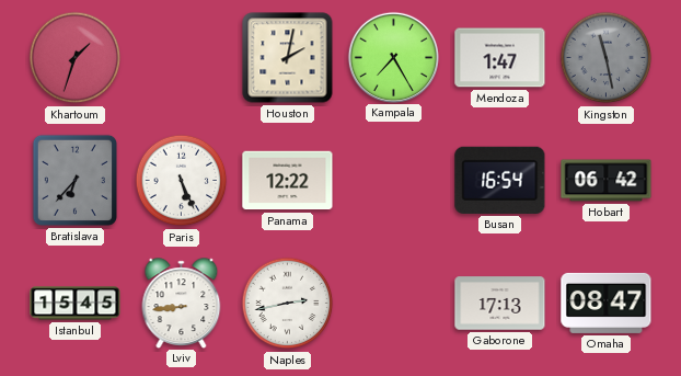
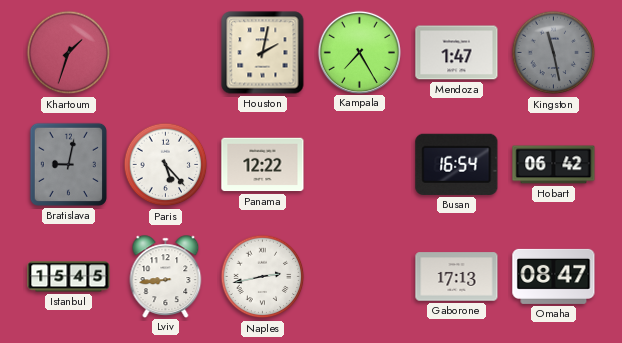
Bratislava: 6:37 -> 9:02
Paris: 5:26 -> 5:23
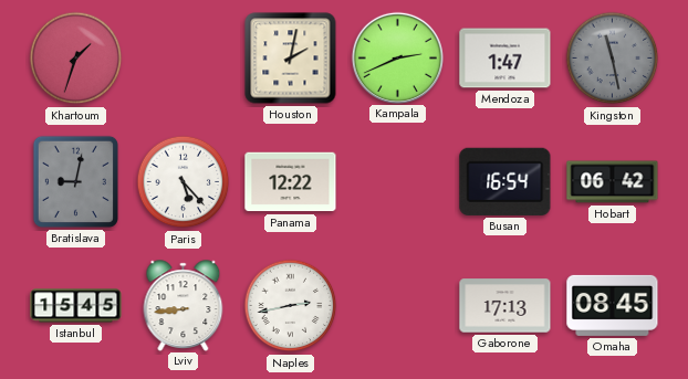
Kampala: 7:25 -> 2:41
Omaha: 08:47 -> 08:45
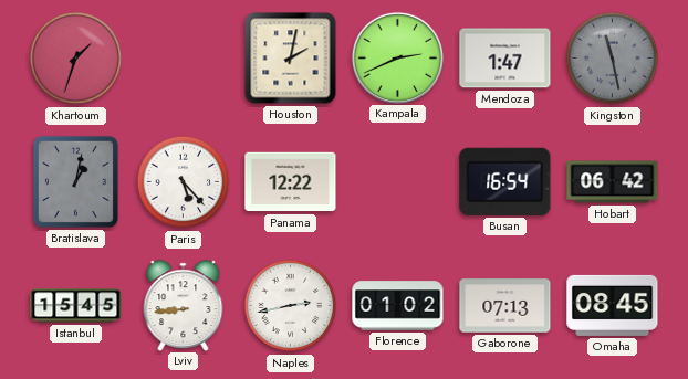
Bratislava: 9:02 -> 1:02
Florence: none -> 01:02
Gaborone: 17:13 -> 07:13
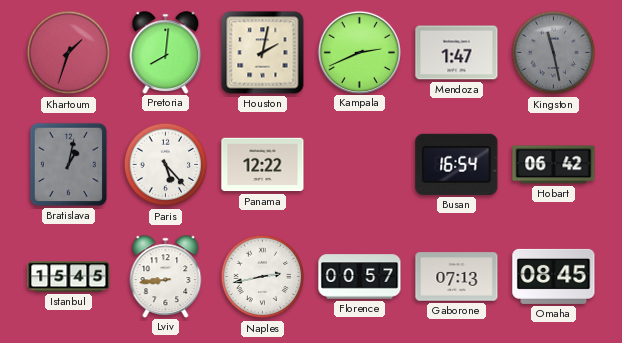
Pretoria: none -> 8:01
Florence: 01:02 -> 00:57
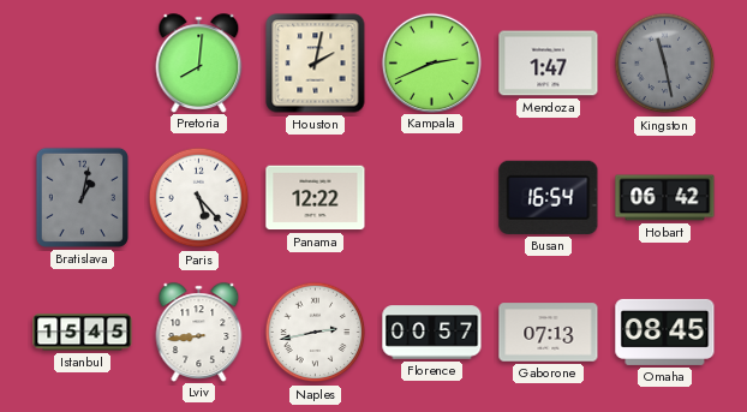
Khartoum: 1:33 -> none
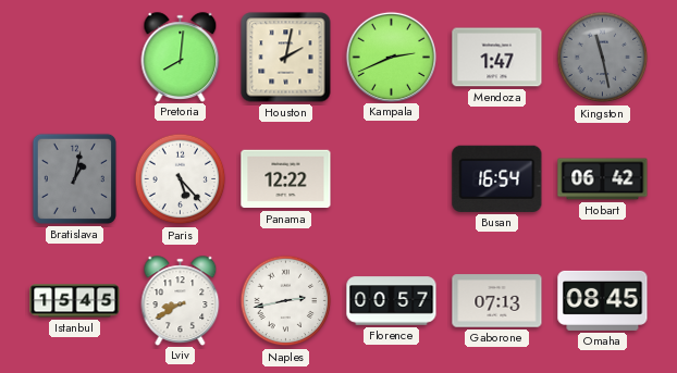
Lviv: 8:44 -> 8:40
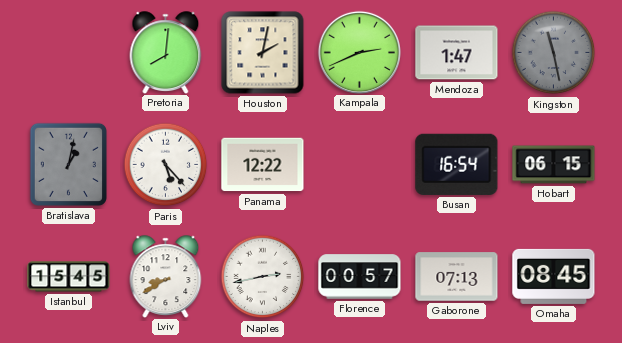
Hobart: 06:42 -> 06:15
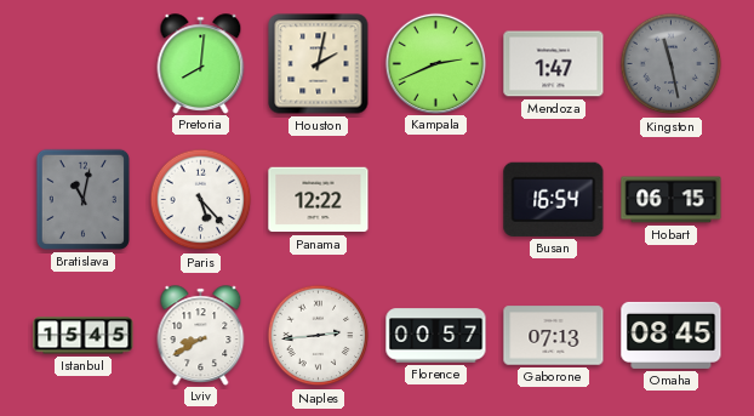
Bratislava: 1:02 -> 11:02
Naples: 2:43 -> 2:44
